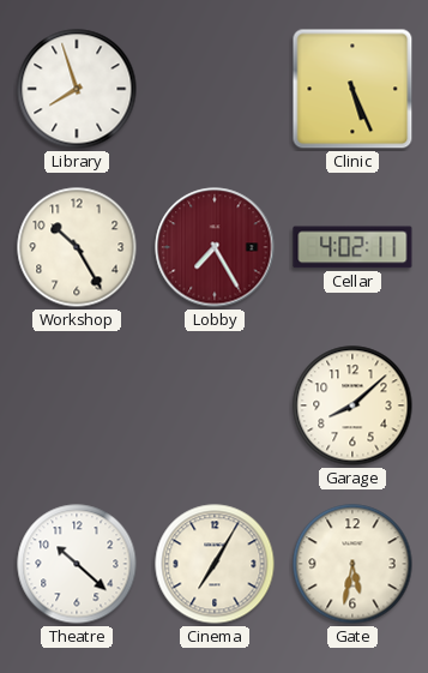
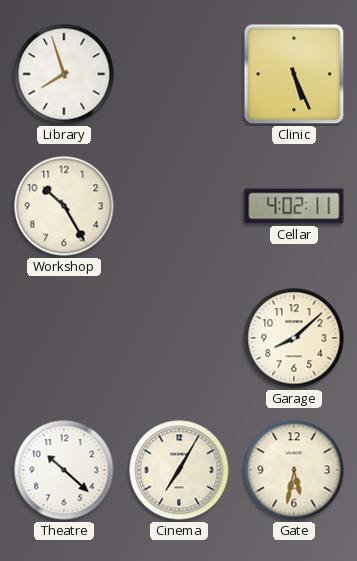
Lobby: 7:25 -> none
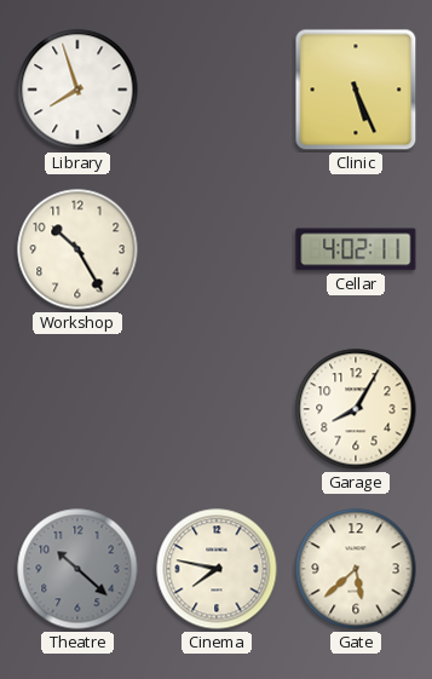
Garage: 8:08 -> 8:05
Theatre dial: white -> grey
Cinema: 7:05 -> 7:47
Gate: 5:32 -> 5:38
